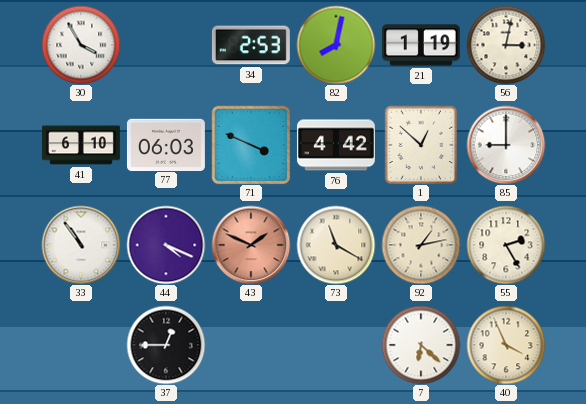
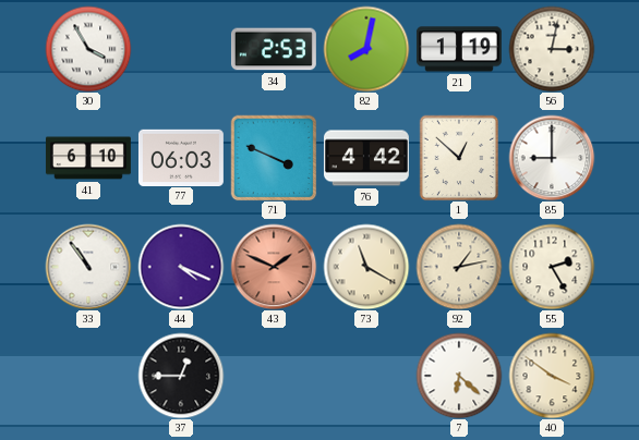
40: 3:56 -> 3:51
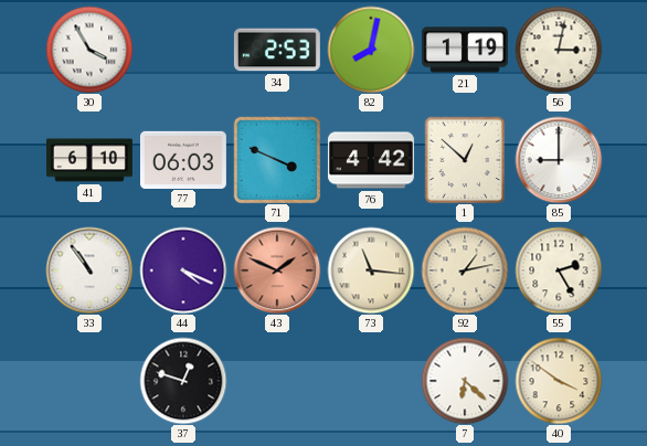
73: 11:20 -> 11:16
37: 12:45 -> 12:48
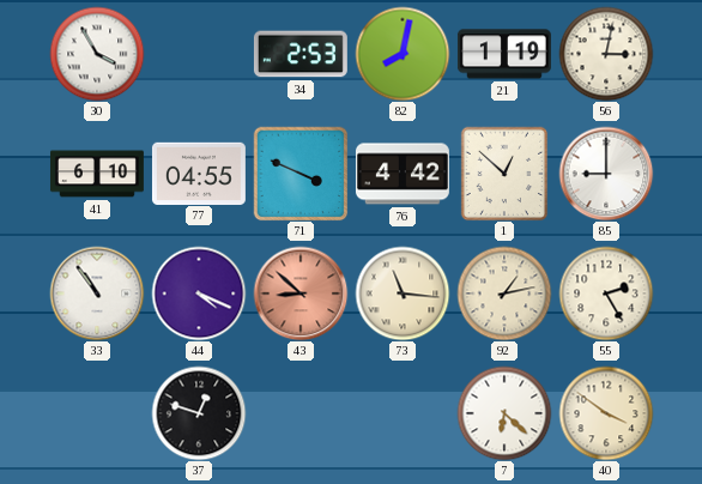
77: 06:03 -> 04:55
43: 1:49 -> 8:52
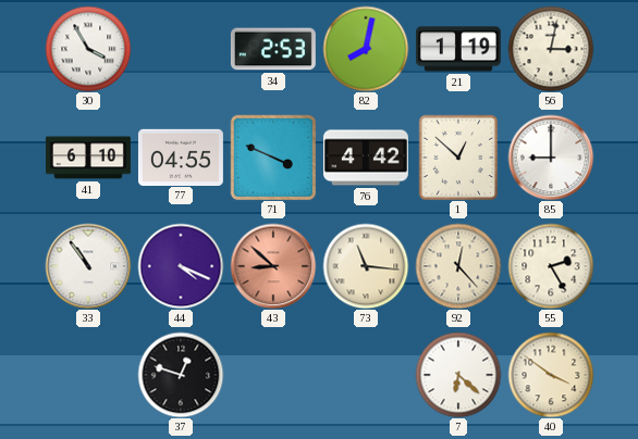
92: 1:13 -> 12:23
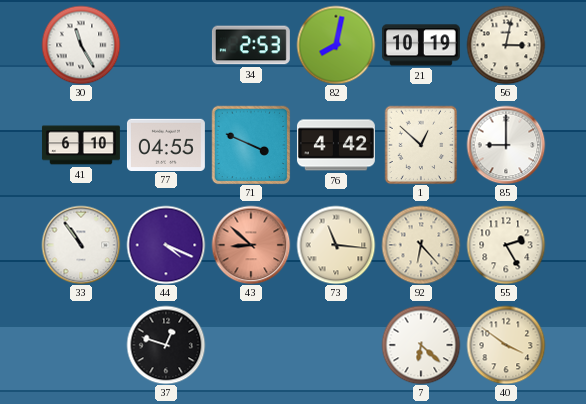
30: 3:55 -> 11:25
21: 1:19 -> 10:19
92: 12:23 -> 6:23
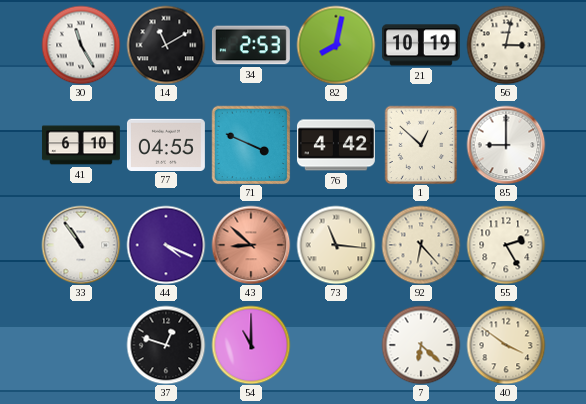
14: none -> 11:10
54: none -> 11:00
